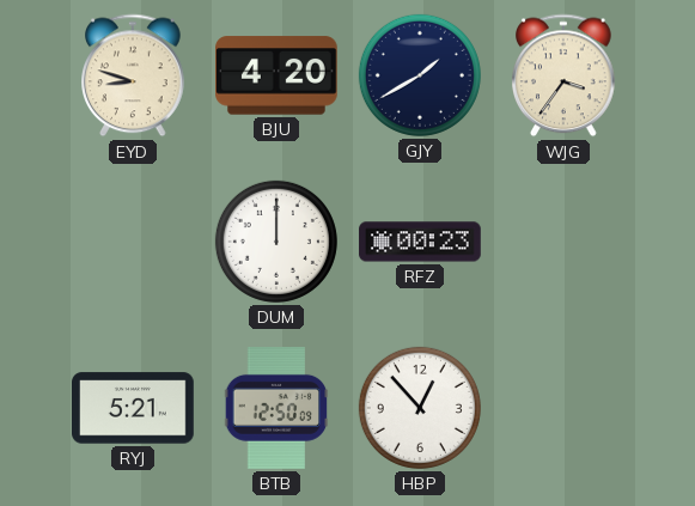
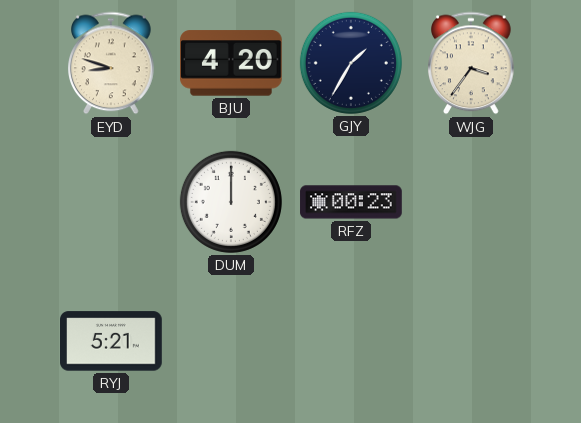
GJY: 1:40 -> 1:35
BTB: 12:50 -> none
HBP: 12:53 -> none
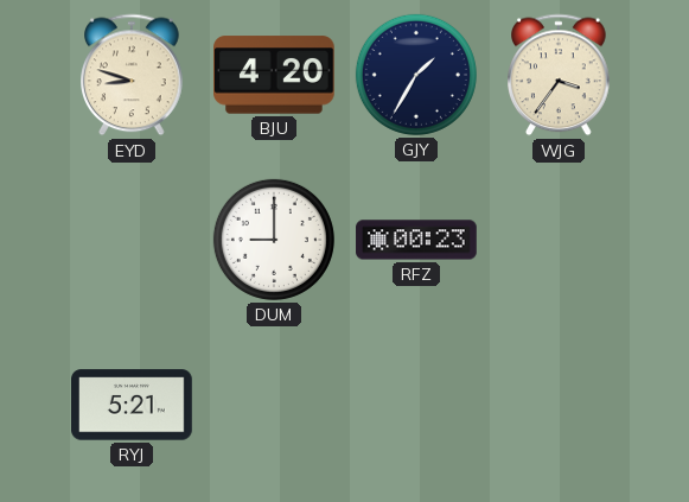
DUM: 12:00 -> 9:00
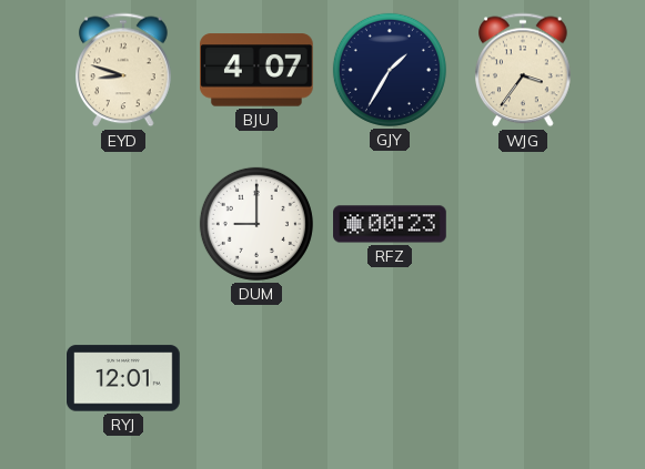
BJU: 4:20 -> 4:07
RYJ: 5:21 -> 12:01
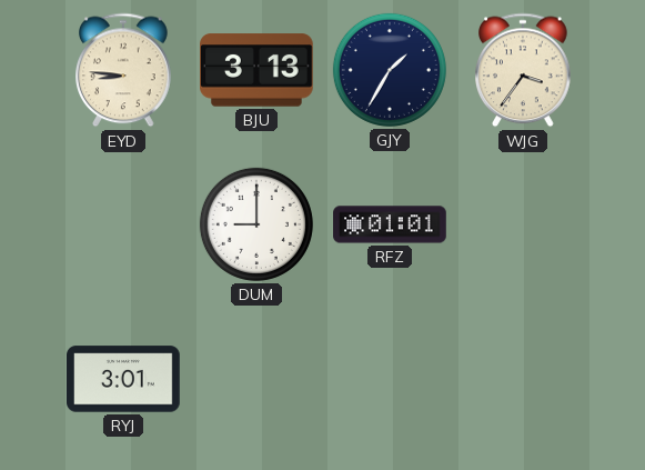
EYD: 8:48 -> 8:46
BJU: 4:07 -> 3:13
RFZ: 00:23 -> 01:01
RYJ: 12:01 -> 3:01
